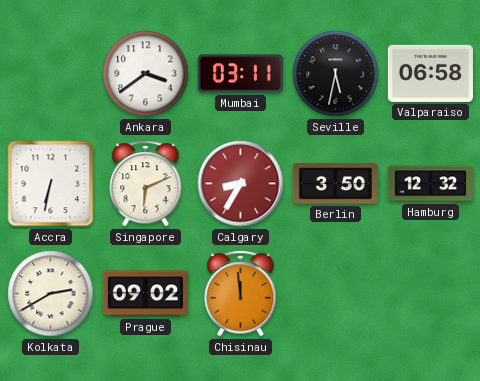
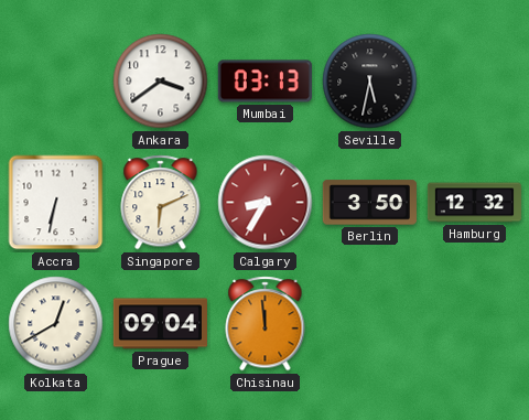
Mumbai: 03:11 -> 03:13
Valparaiso: 06:58 -> none
Kolkata: 2:40 -> 12:40
Prague: 09:02 -> 09:04
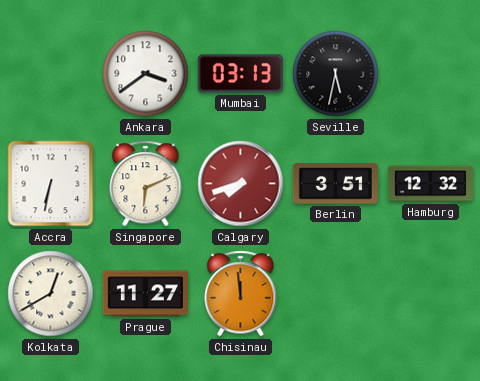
Calgary: 8:35 -> 7:42
Berlin: 3:50 -> 3:51
Prague: 09:04 -> 11:27
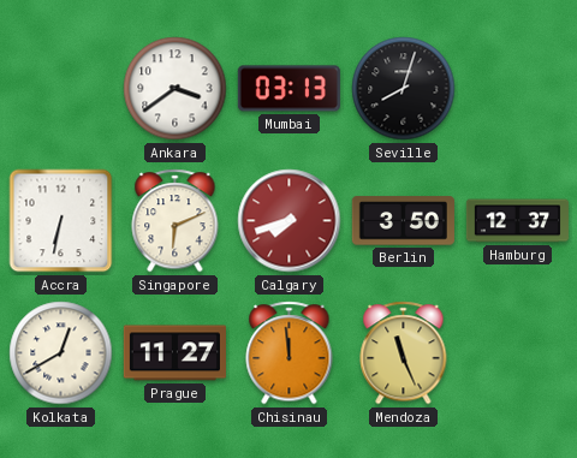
Seville: 5:32 -> 8:03
Berlin: 3:51 -> 3:50
Hamburg: 12:32 -> 12:37
Mendoza: none -> 11:26
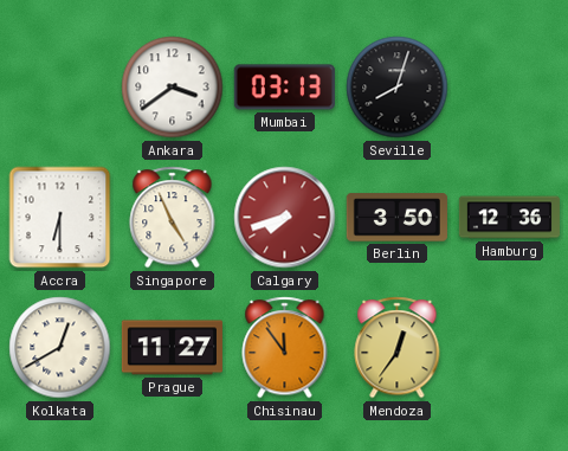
Accra: 6:32 -> 6:30
Singapore: 6:11 -> 4:56
Hamburg: 12:37 -> 12:36
Chisinau: 11:59 -> 11:54
Mendoza: 11:26 -> 12:36
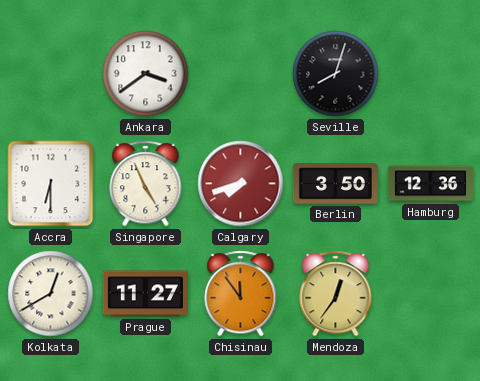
Mumbai: 03:13 -> none
